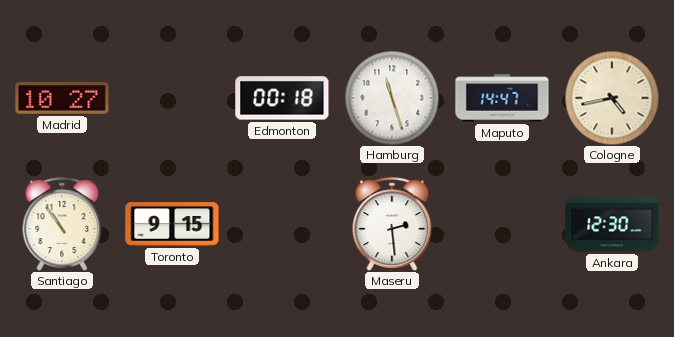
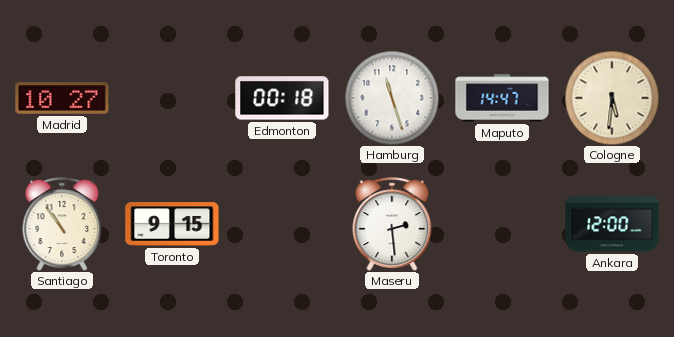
Cologne: 4:43 -> 5:31
Ankara: 12:30 -> 12:00
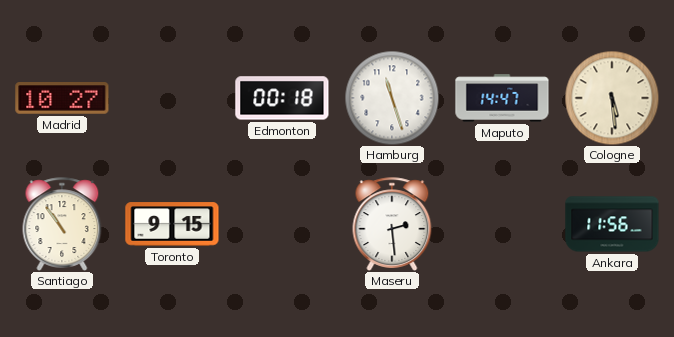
Cologne: 5:31 -> 5:29
Ankara: 12:00 -> 11:56
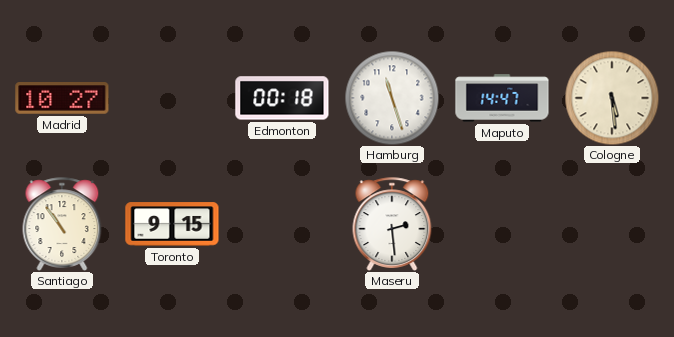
Ankara: 11:56 -> none
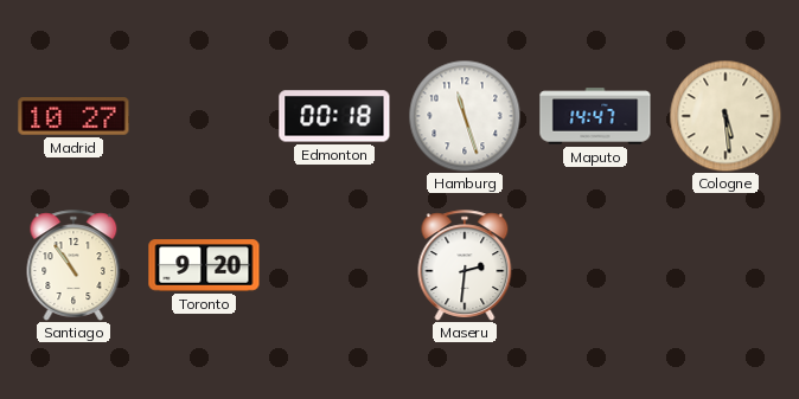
Toronto: 9:15 -> 9:20
Maseru: 2:29 -> 2:31
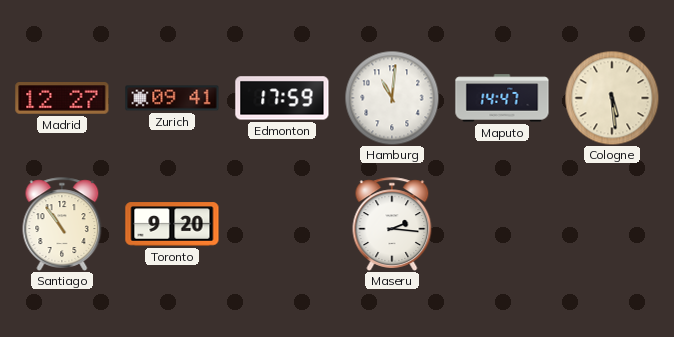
Madrid: 10:27 -> 12:27
Zurich: none -> 09:41
Edmonton: 00:18 -> 17:59
Hamburg: 11:27 -> 11:01
Maseru: 2:31 -> 2:16
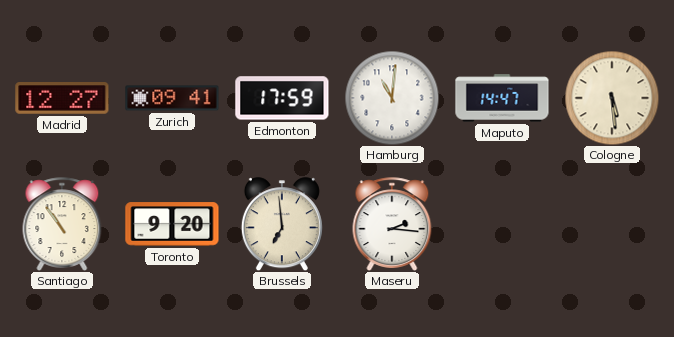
Brussels: none -> 6:59
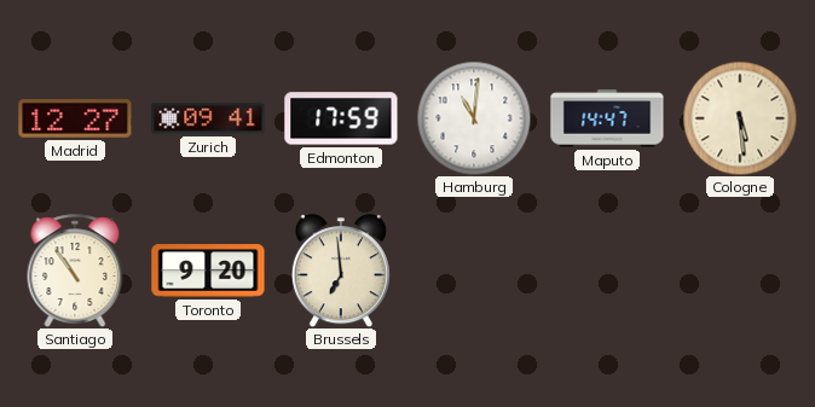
Maseru: 2:16 -> none
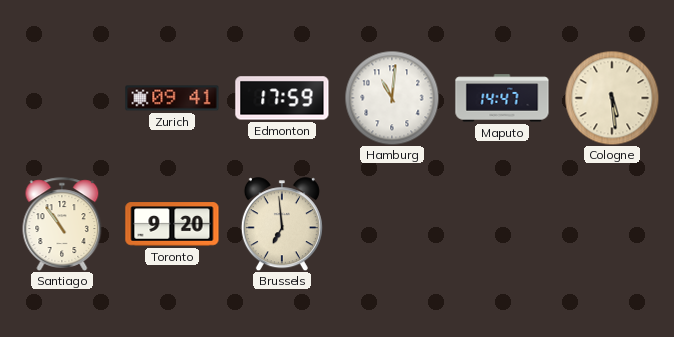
Madrid: 12:27 -> none
